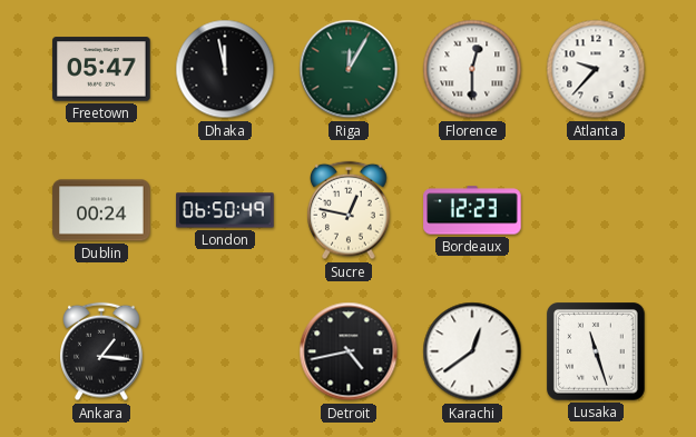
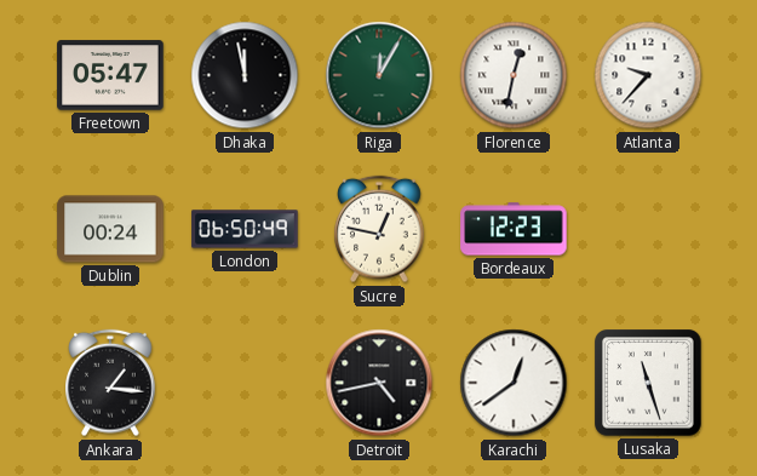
Florence: 12:30 -> 12:32
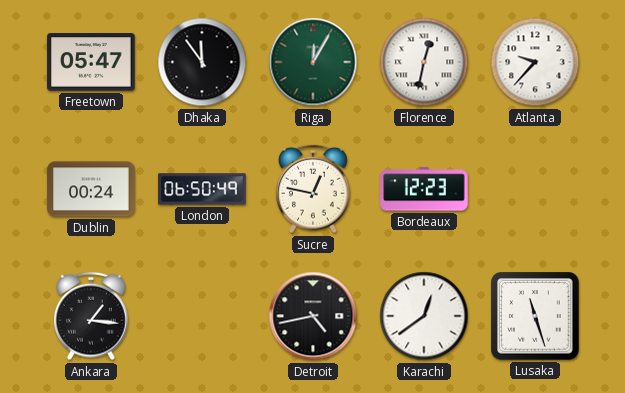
Dhaka: 11:58 -> 11:54
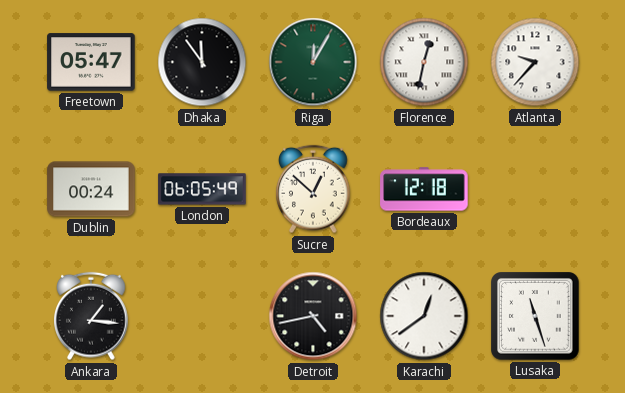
London: 06:50 -> 06:05
Sucre: 12:47 -> 12:52
Bordeaux: 12:23 -> 12:18
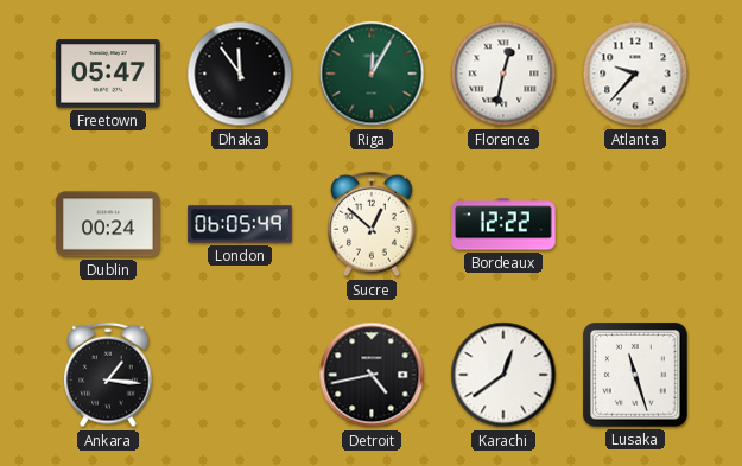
Bordeaux: 12:18 -> 12:22
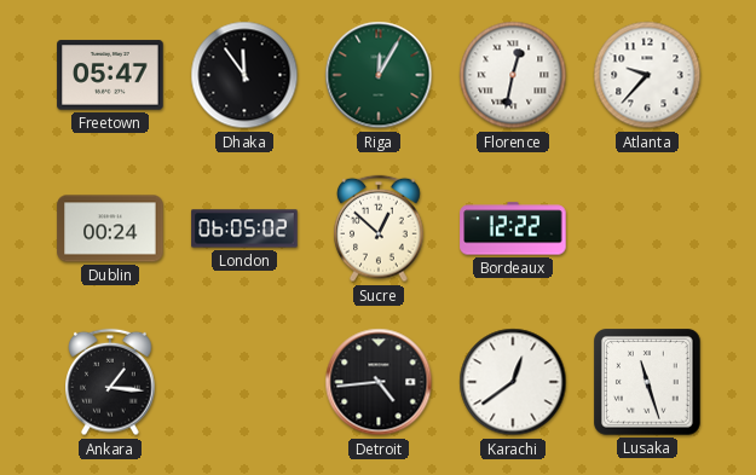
London: 06:05:49 -> 06:05:02
Detroit: 4:43 -> 4:44
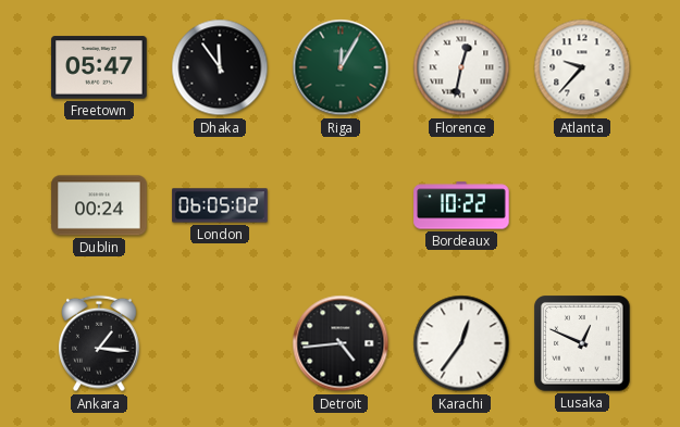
Sucre: 12:52 -> none
Bordeaux: 12:22 -> 10:22
Karachi: 12:39 -> 12:36
Lusaka: 11:27 -> 12:49
